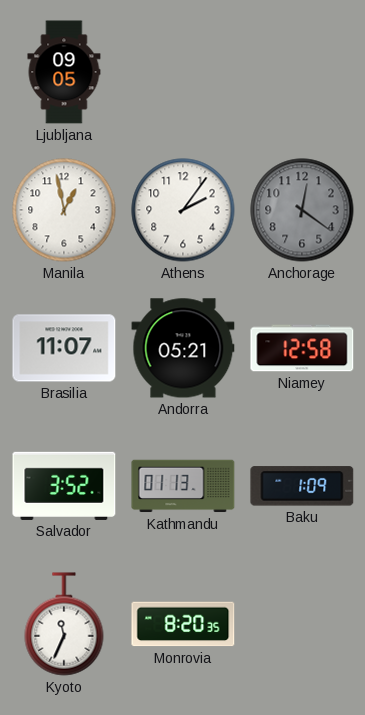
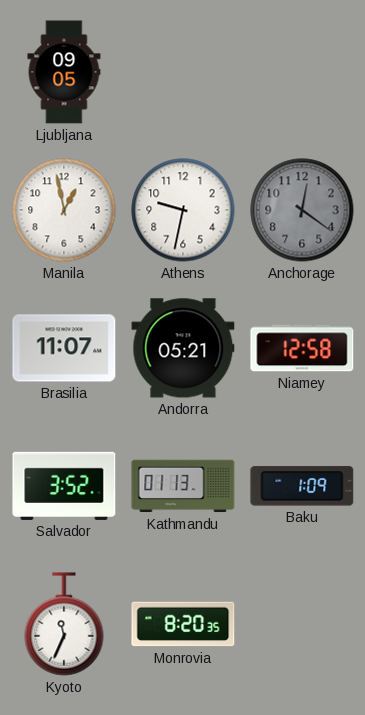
Athens: 2:06 -> 9:32
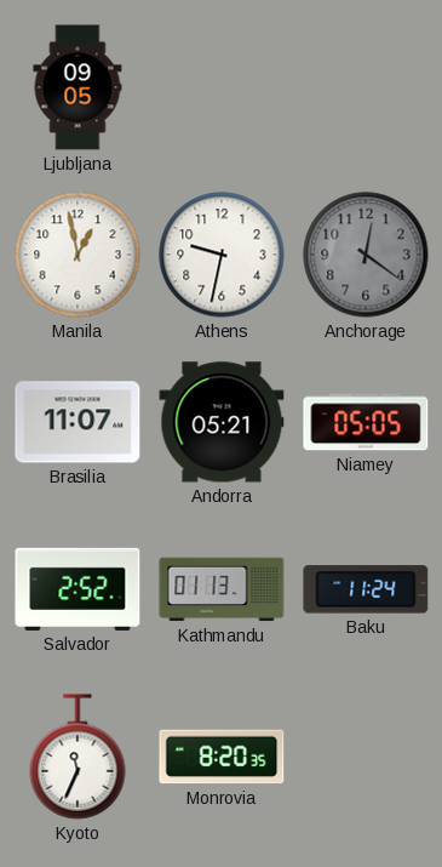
Niamey: 12:58 -> 05:05
Salvador: 3:52 -> 2:52
Baku: 1:09 -> 11:24
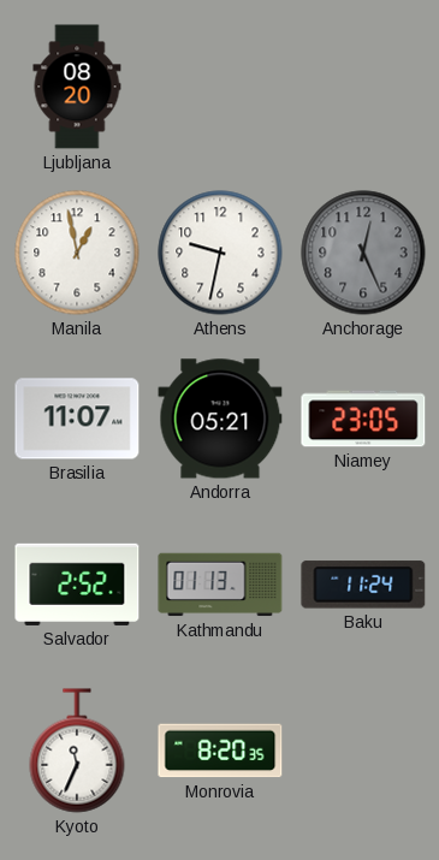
Ljubljana: 09:05 -> 08:20
Anchorage: 12:21 -> 12:26
Niamey: 05:05 -> 23:05
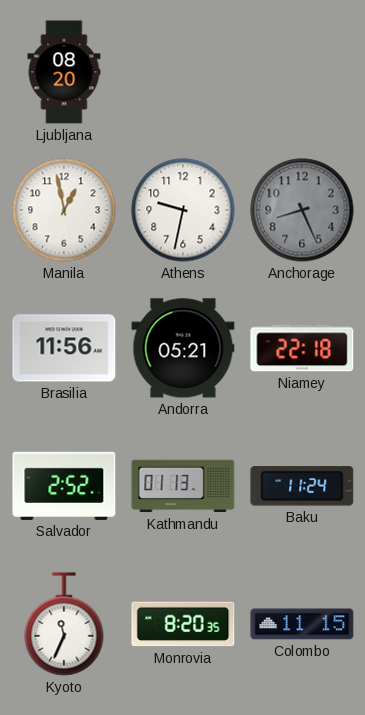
Anchorage: 12:26 -> 8:26
Brasilia: 11:07 -> 11:56
Niamey: 23:05 -> 22:18
Colombo: none -> 11:15
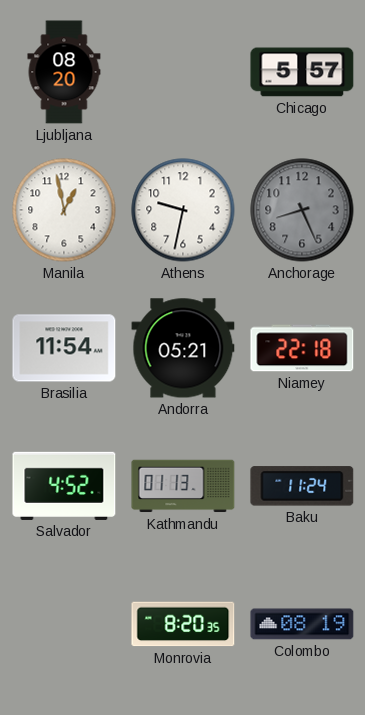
Chicago: none -> 5:57
Brasilia: 11:56 -> 11:54
Salvador: 2:52 -> 4:52
Kyoto: 11:34 -> none
Colombo: 11:15 -> 08:19
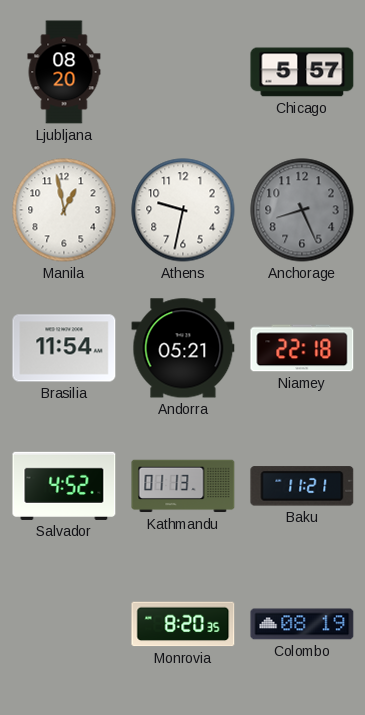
Baku: 11:24 -> 11:21
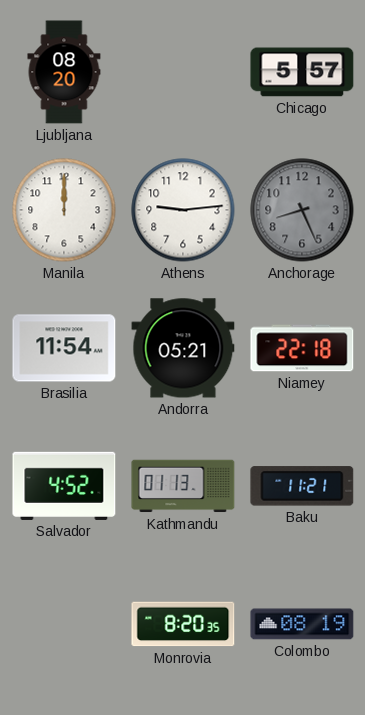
Manila: 12:58 -> 12:00
Athens: 9:32 -> 9:14
